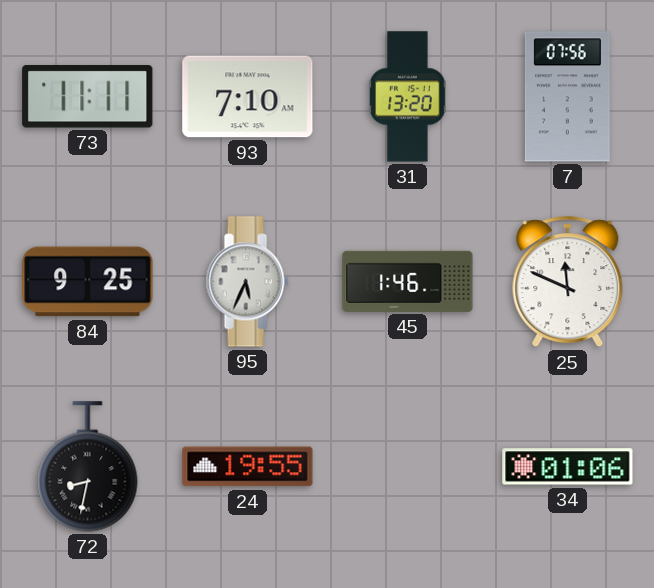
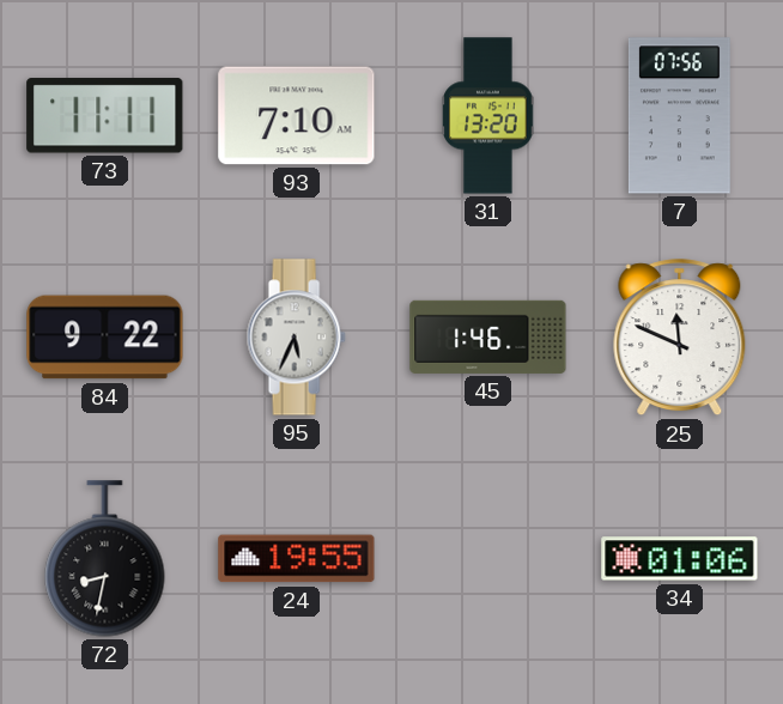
84: 9:25 -> 9:22
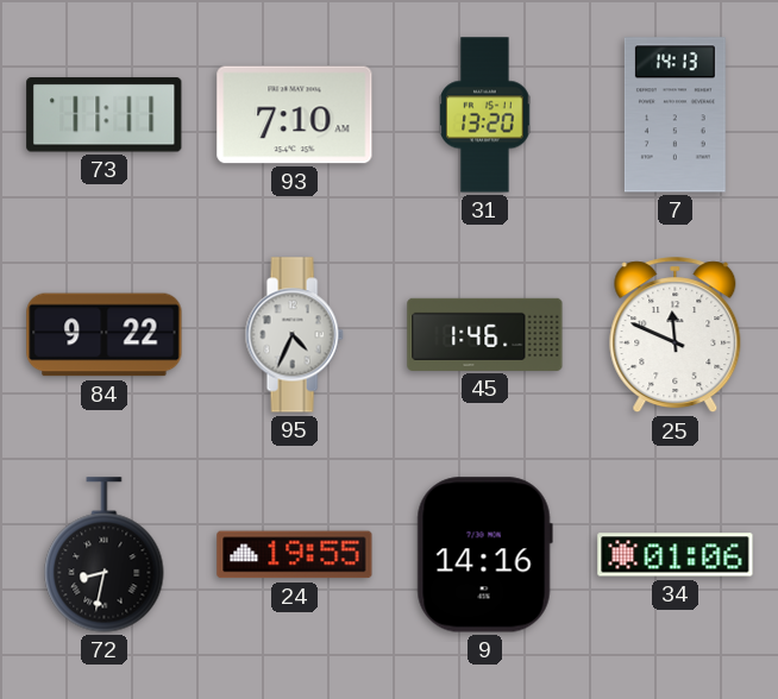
7: 07:56 -> 14:13
95: 5:34 -> 4:34
9: none -> 14:16
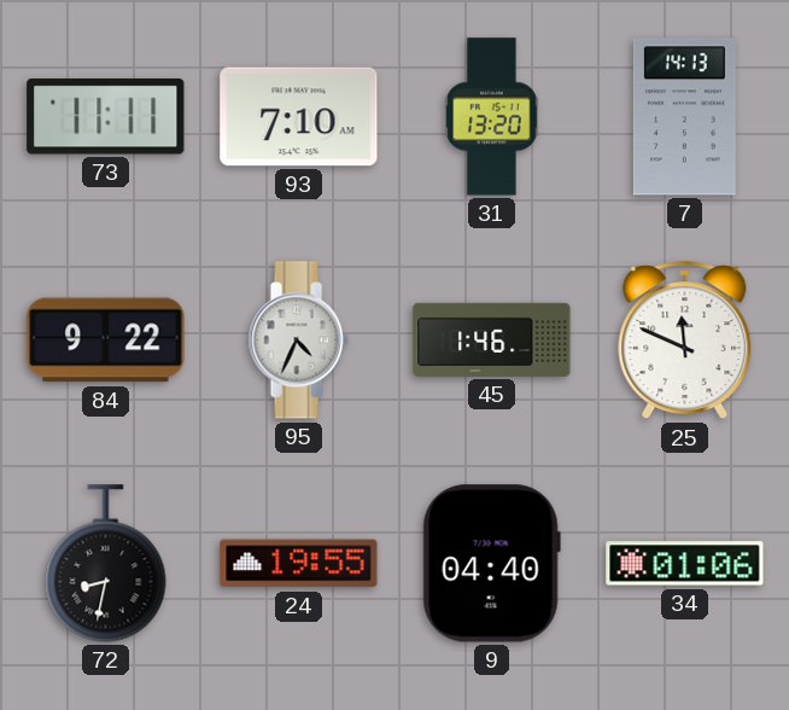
9: 14:16 -> 04:40
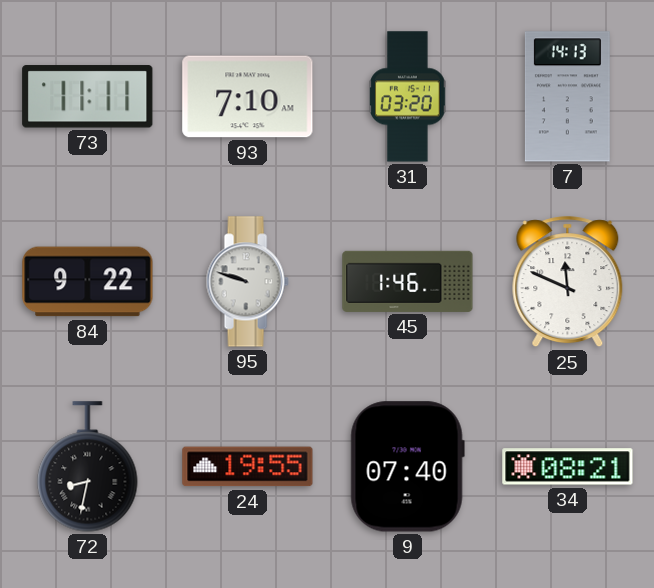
31: 13:20 -> 03:20
95: 4:34 -> 9:48
9: 04:40 -> 07:40
34: 01:06 -> 08:21
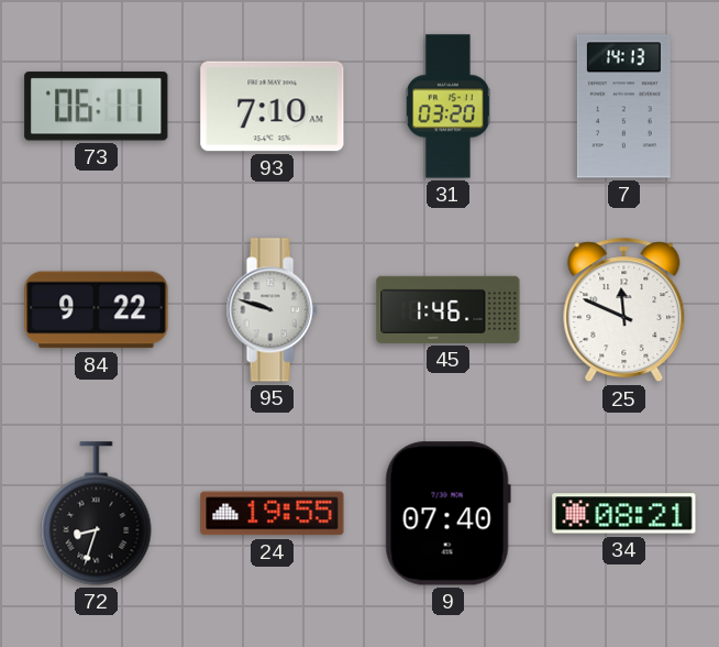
73: 11:11 -> 06:11
72: 8:32 -> 8:33
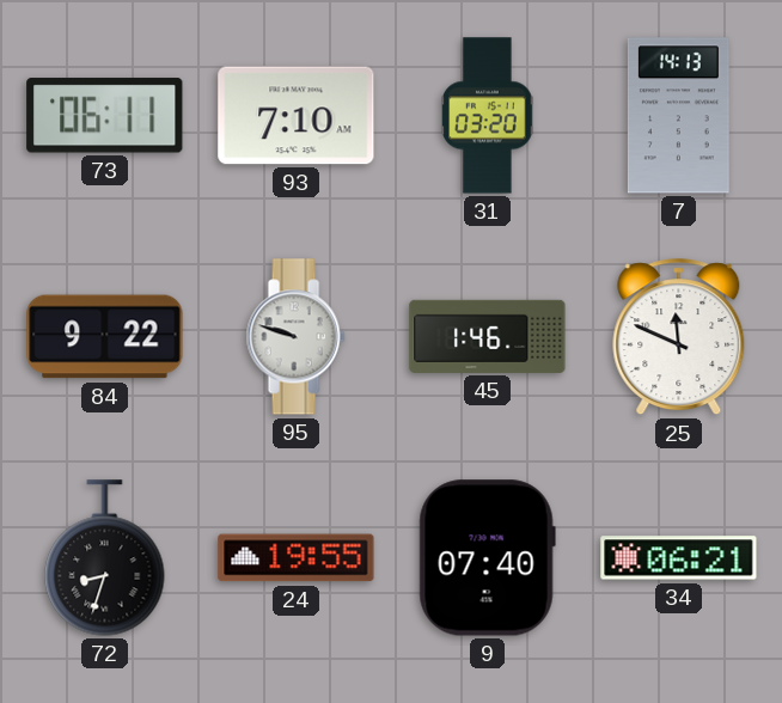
34: 08:21 -> 06:21
